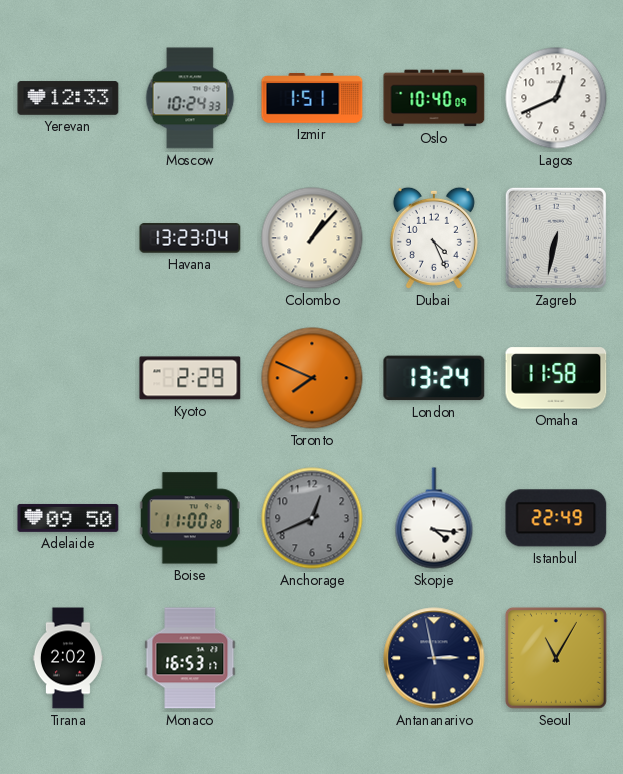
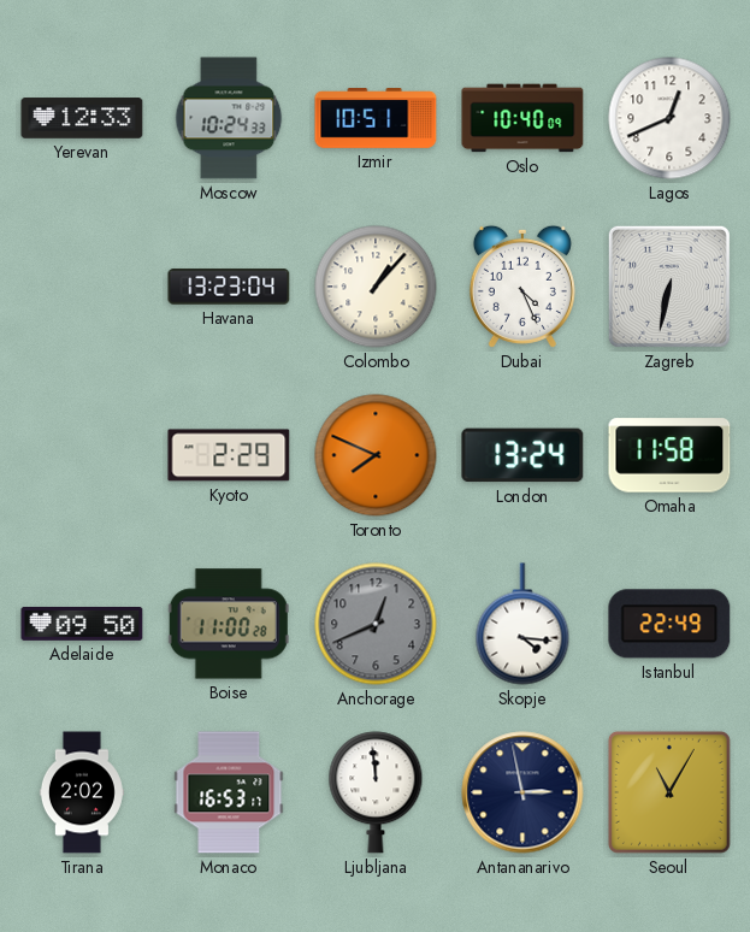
Izmir: 1:51 -> 10:51
Ljubljana: none -> 11:59
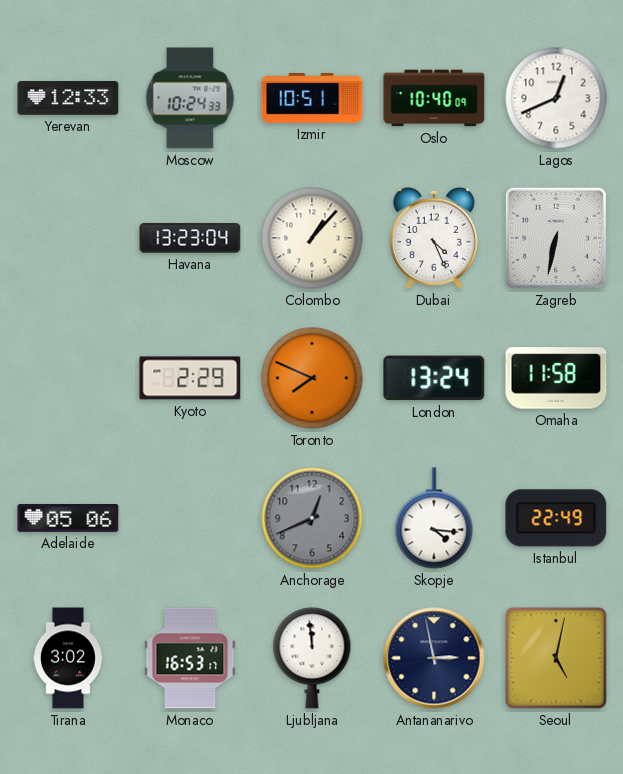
Adelaide: 09:50 -> 05:06
Boise: 11:00 -> none
Tirana: 2:02 -> 3:02
Seoul: 11:05 -> 5:02
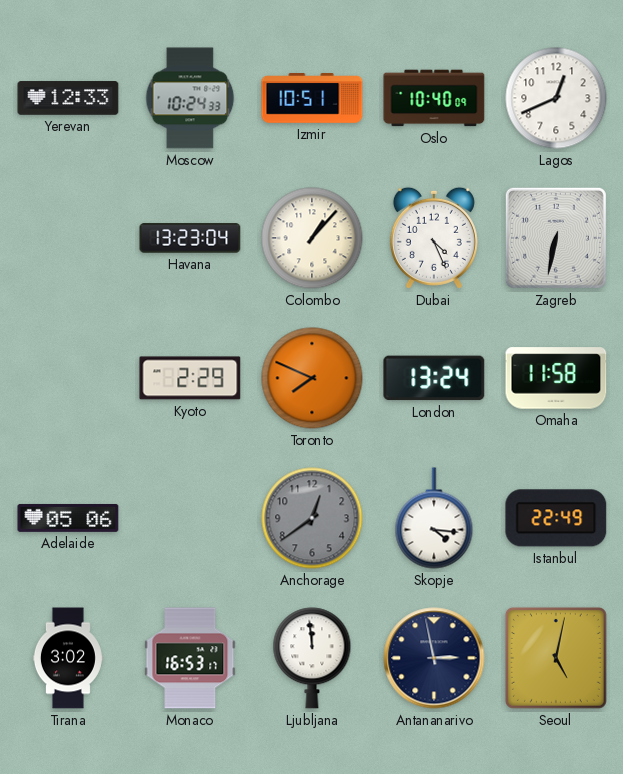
Anchorage: 12:41 -> 12:39
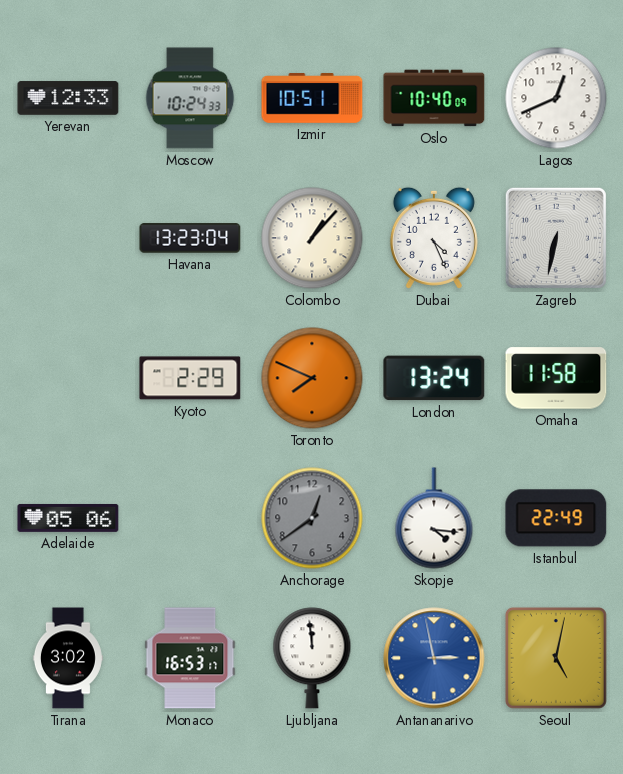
Antananarivo dial: navy -> blue
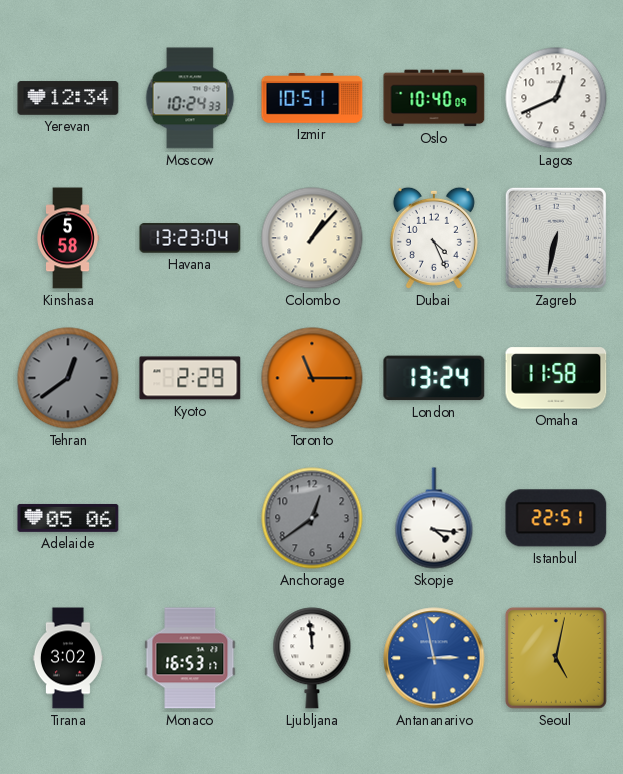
Yerevan: 12:33 -> 12:34
Kinshasa: none -> 5:58
Tehran: none -> 12:39
Toronto: 7:49 -> 11:15
Istanbul: 22:49 -> 22:51
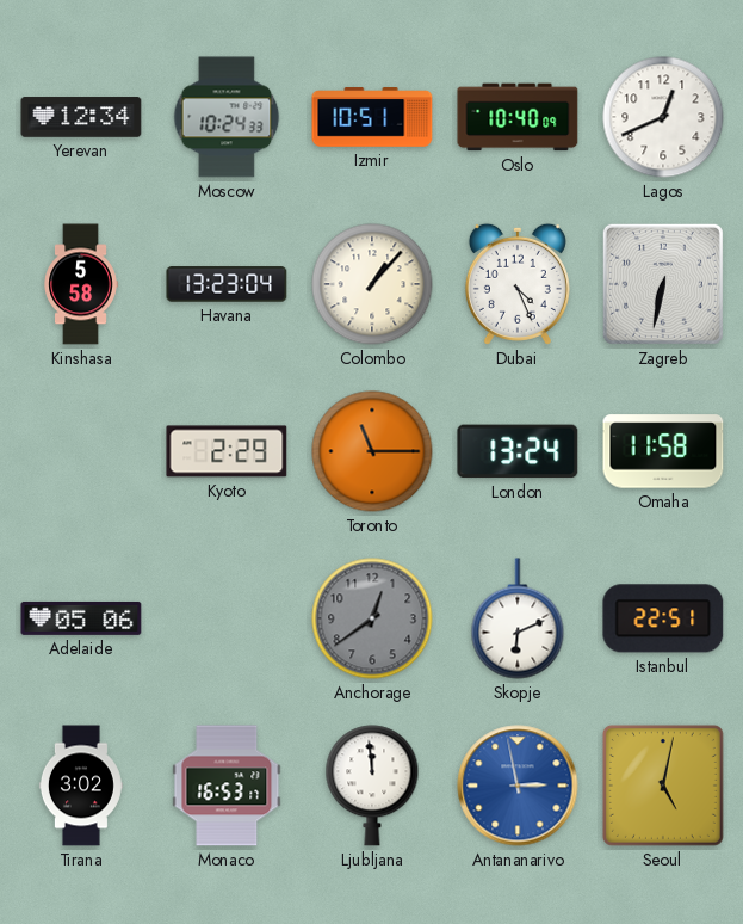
Tehran: 12:39 -> none
Skopje: 4:16 -> 6:11
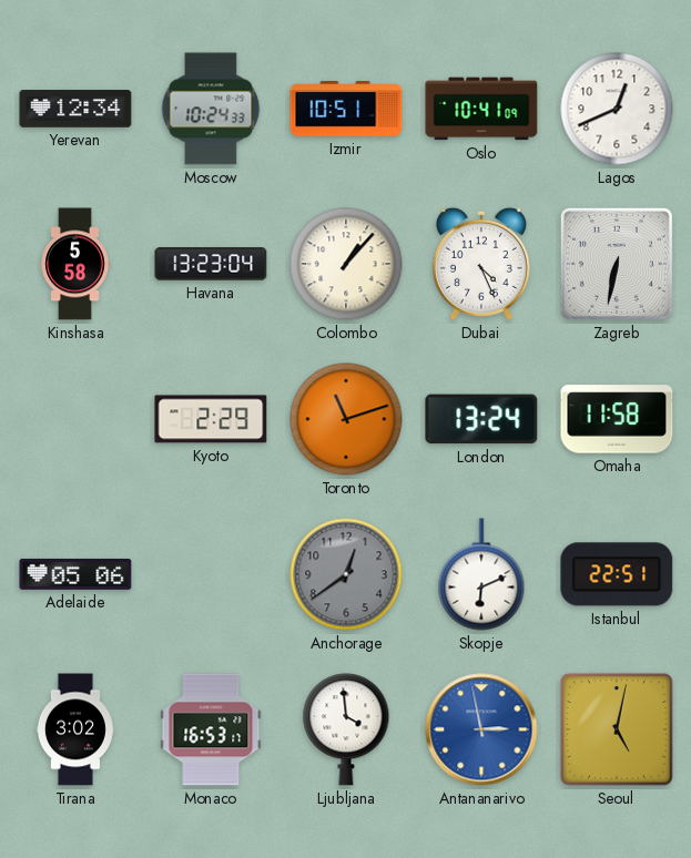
Oslo: 10:40 -> 10:41
Toronto: 11:15 -> 11:12
Ljubljana: 11:59 -> 3:59
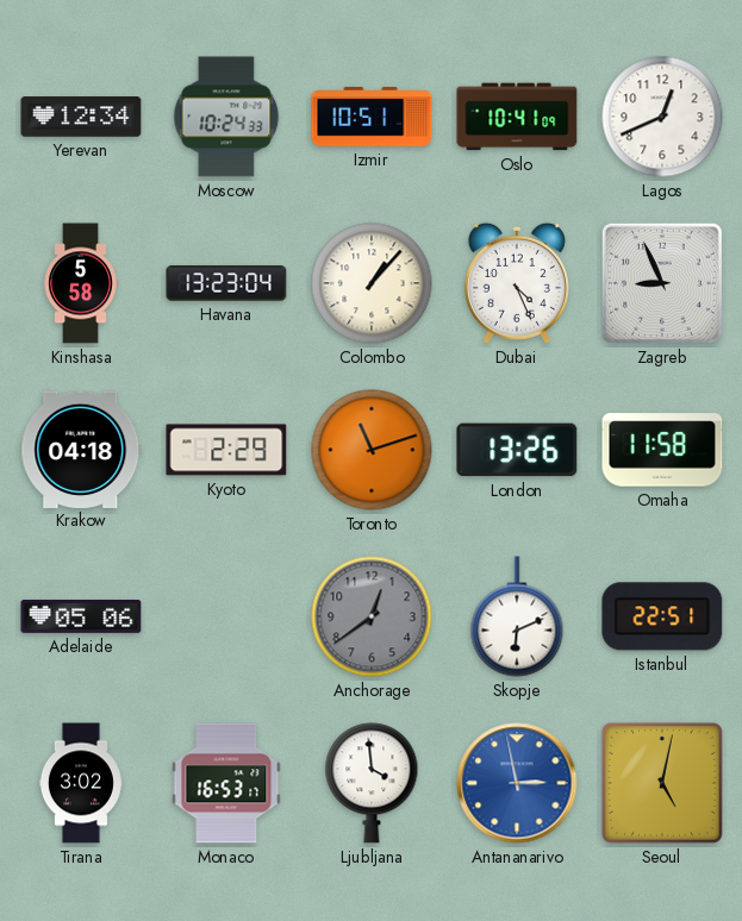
Zagreb: 6:32 -> 8:56
Krakow: none -> 04:18
London: 13:24 -> 13:26
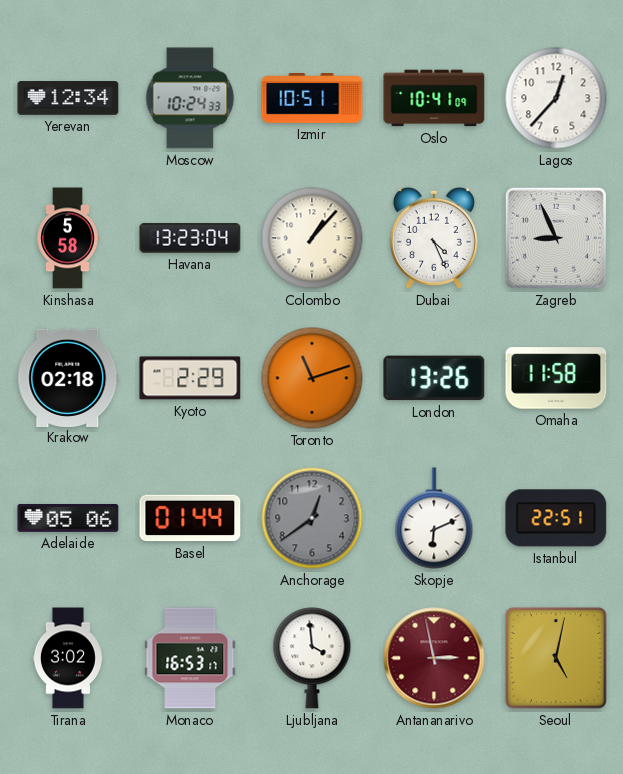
Lagos: 12:41 -> 12:37
Krakow: 04:18 -> 02:18
Basel: none -> 01:44
Antananarivo dial: blue -> burgundy
